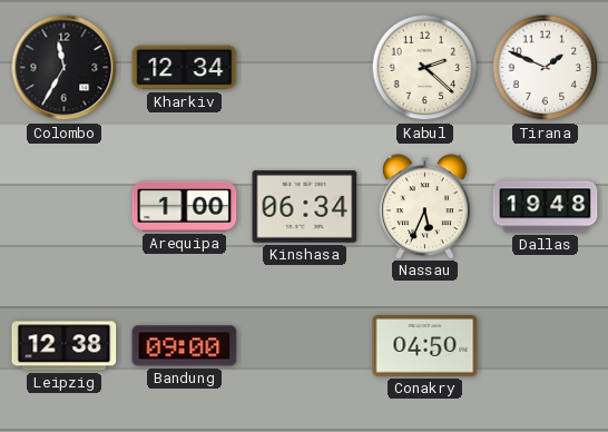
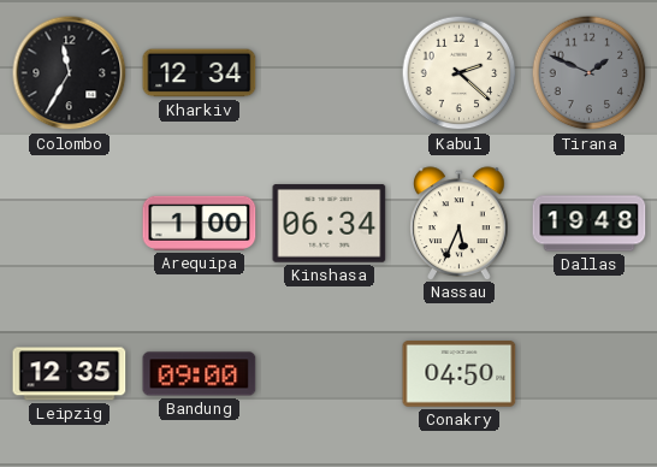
Tirana dial: white -> grey
Leipzig: 12:38 -> 12:35
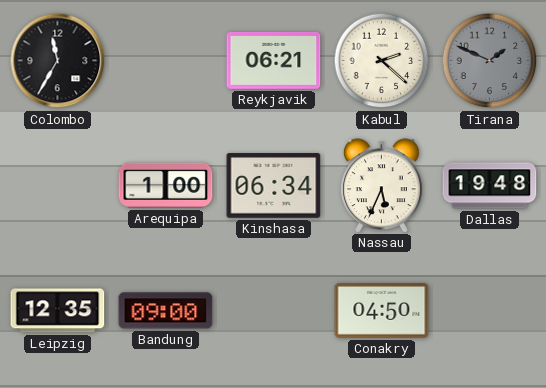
Kharkiv: 12:34 -> none
Reykjavik: none -> 06:21
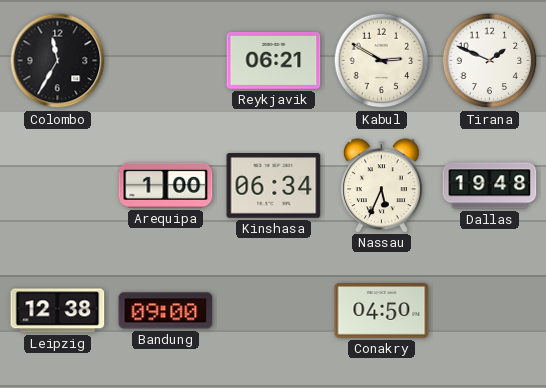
Kabul: 2:22 -> 2:50
Tirana dial: grey -> white
Leipzig: 12:35 -> 12:38
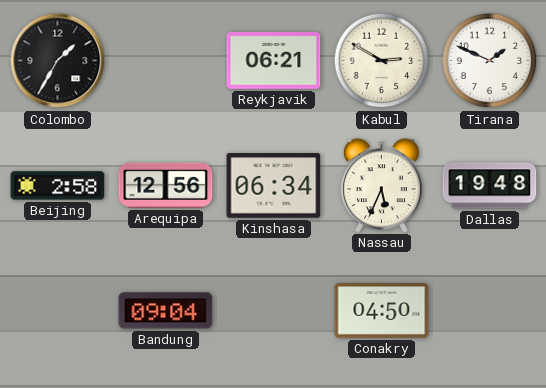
Colombo: 11:35 -> 1:35
Beijing: none -> 2:58
Arequipa: 1:00 -> 12:56
Leipzig: 12:38 -> none
Bandung: 09:00 -> 09:04
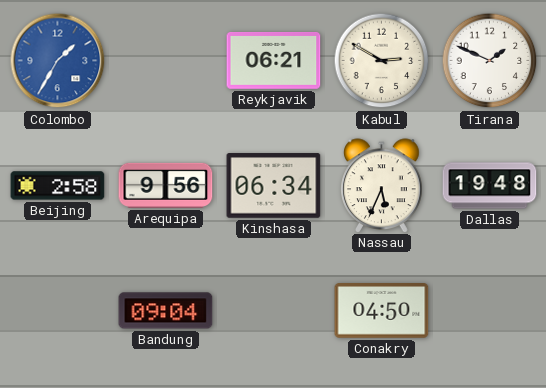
Colombo dial: black -> blue
Arequipa: 12:56 -> 9:56
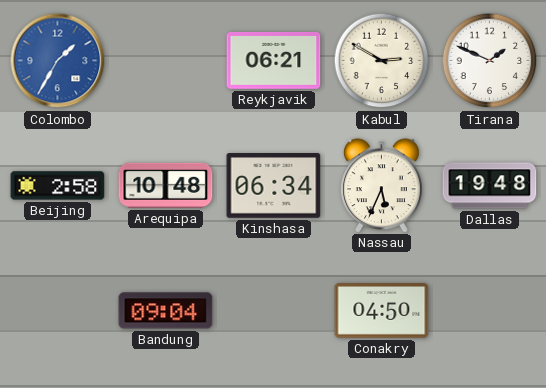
Arequipa: 9:56 -> 10:48
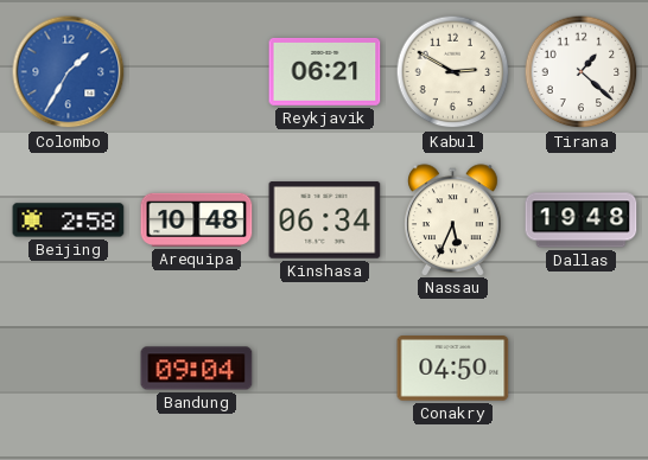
Tirana: 1:49 -> 1:22
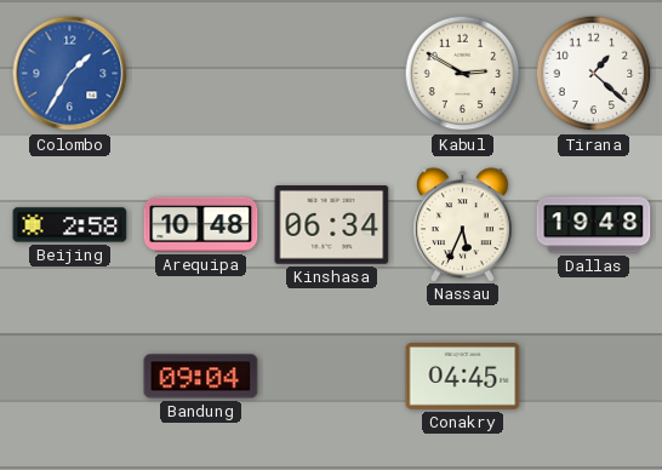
Reykjavik: 06:21 -> none
Conakry: 04:50 -> 04:45
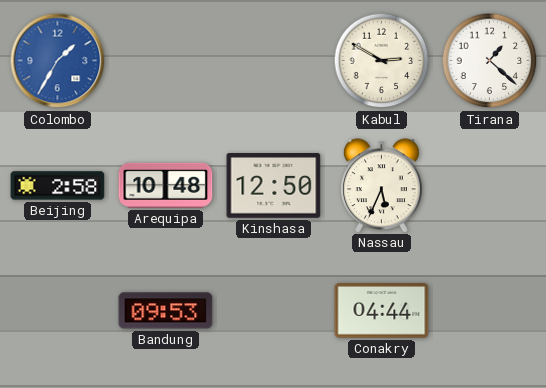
Kinshasa: 06:34 -> 12:50
Dallas: 19:48 -> none
Bandung: 09:04 -> 09:53
Conakry: 04:45 -> 04:44
